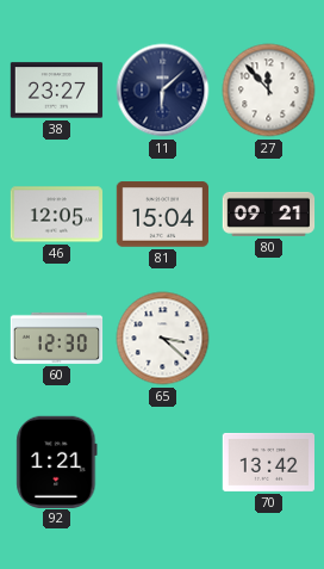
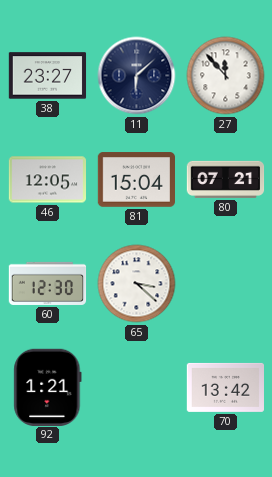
80: 09:21 -> 07:21
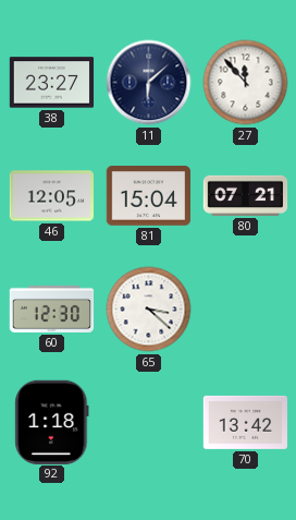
92: 1:21 -> 1:18
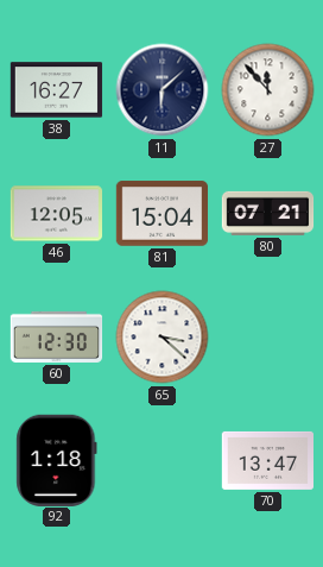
38: 23:27 -> 16:27
70: 13:42 -> 13:47
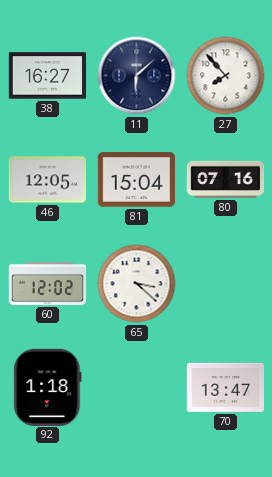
27: 11:53 -> 7:53
80: 07:21 -> 07:16
60: 12:30 -> 12:02
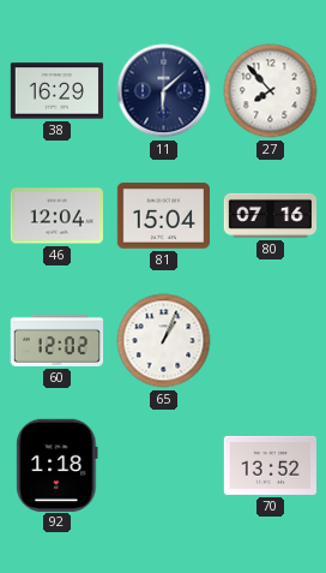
38: 16:27 -> 16:29
46: 12:05 -> 12:04
65: 3:22 -> 1:04
70: 13:47 -> 13:52
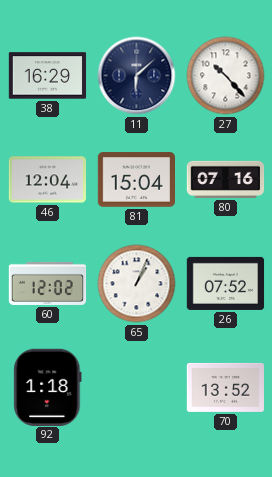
27: 7:53 -> 10:23
26: none -> 07:52
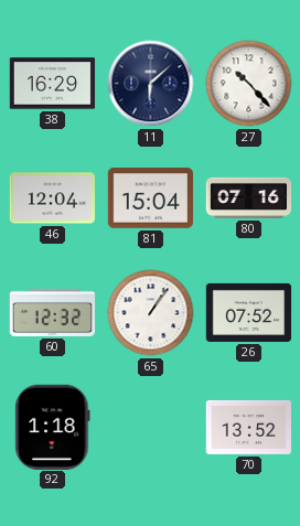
60: 12:02 -> 12:32
65: 1:04 -> 1:06
